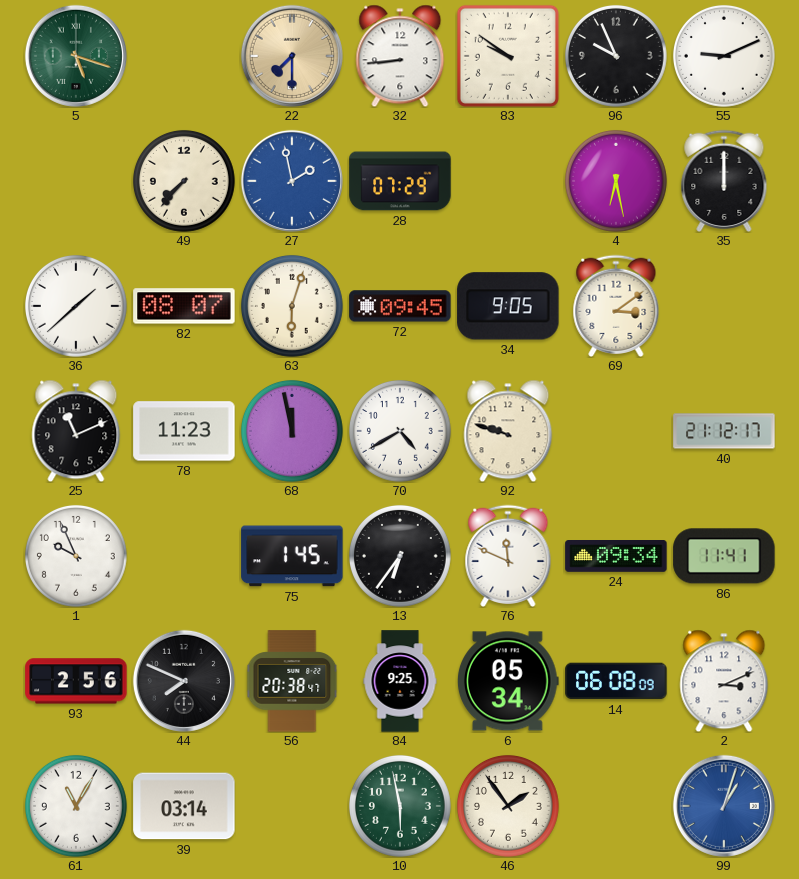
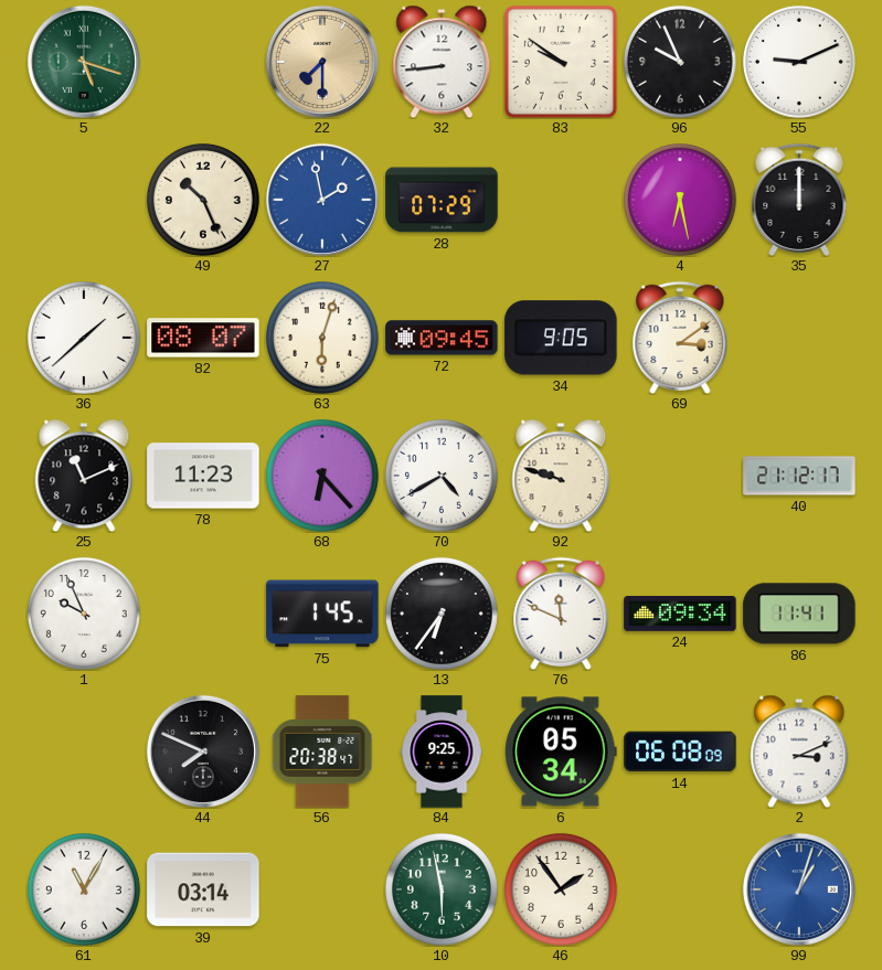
49: 7:37 -> 10:26
68: 11:58 -> 6:23
93: 2:56 -> none
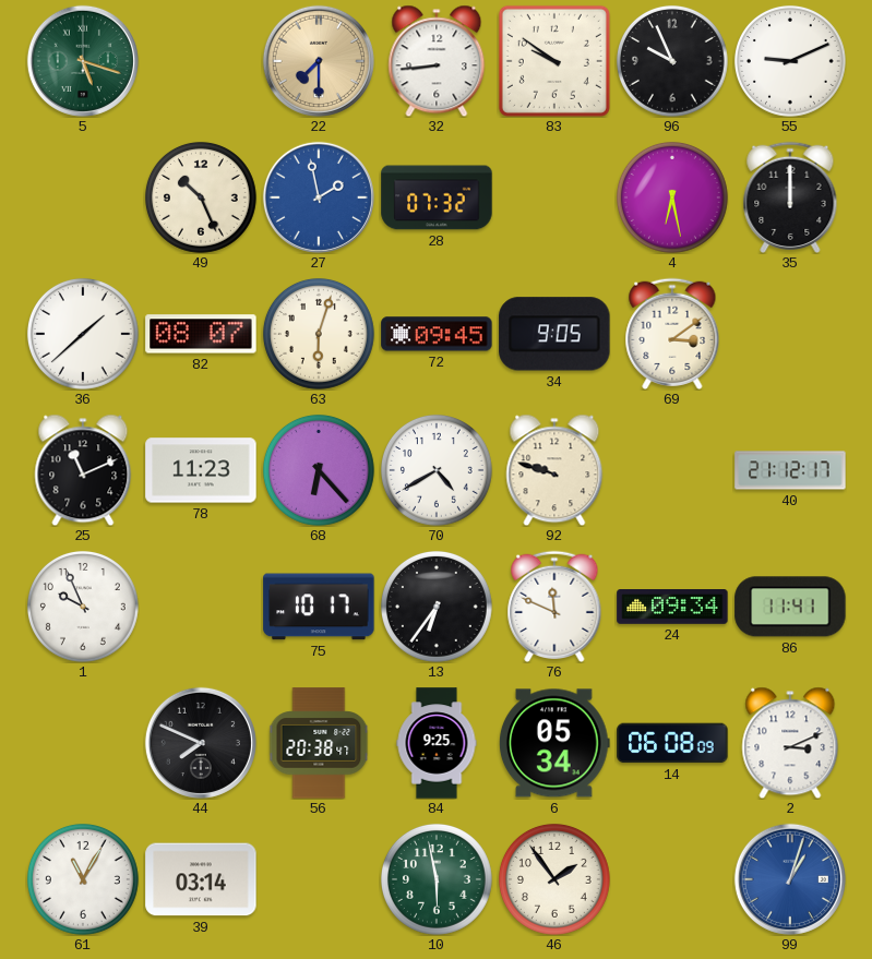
28: 07:29 -> 07:32
75: 1:45 -> 10:17
